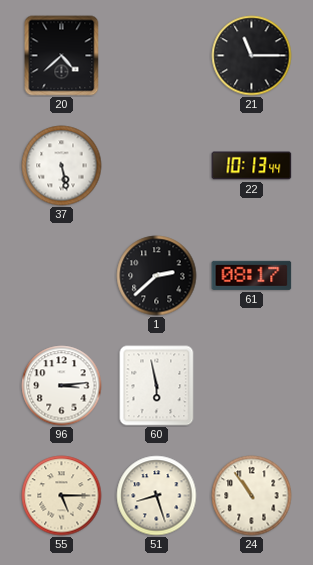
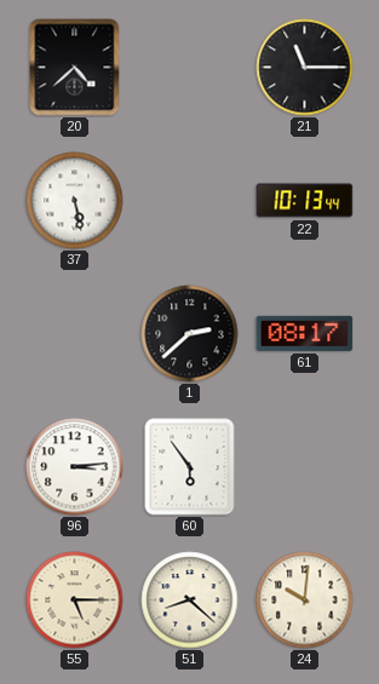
60: 5:58 -> 5:54
51: 8:27 -> 8:22
24: 10:54 -> 10:01
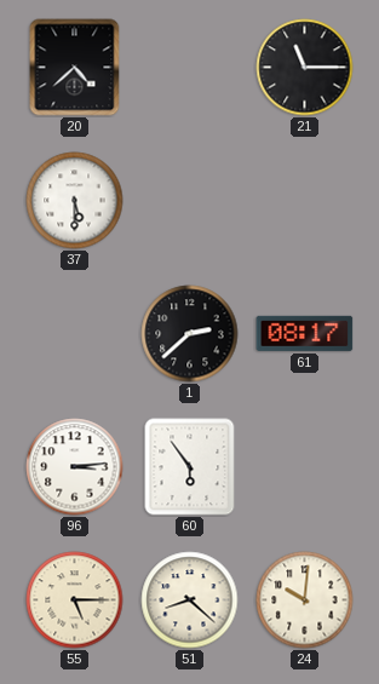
37: 5:28 -> 5:30
22: 10:13 -> none
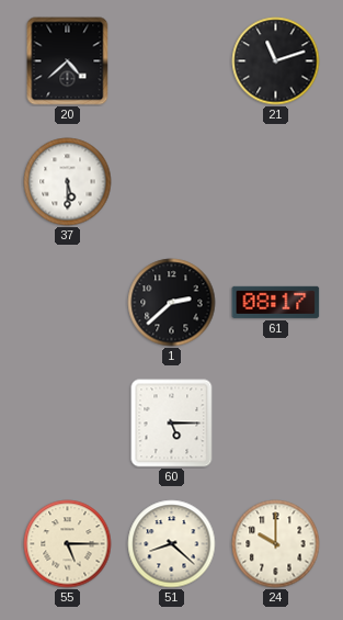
21: 11:15 -> 11:12
96: 3:14 -> none
60: 5:54 -> 5:15
24: 10:01 -> 10:00
